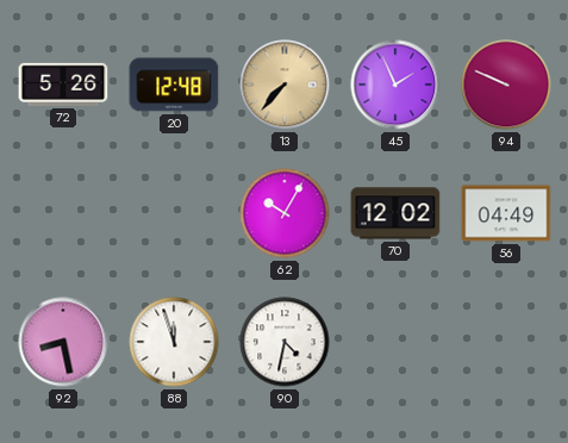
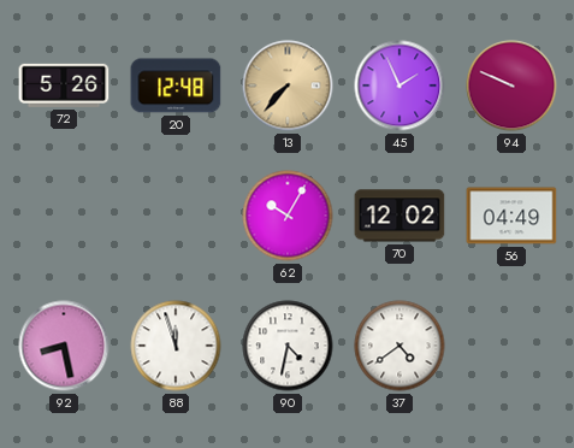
37: none -> 4:39
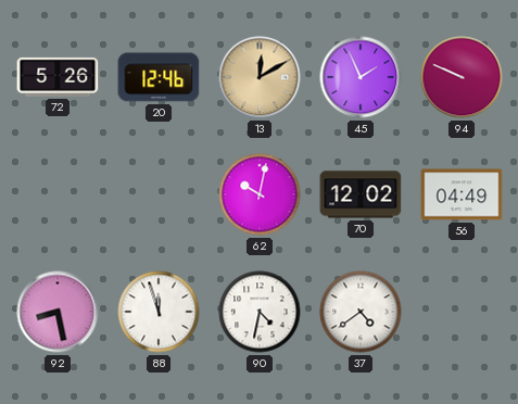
20: 12:48 -> 12:46
13: 7:37 -> 12:10
62: 10:05 -> 10:02
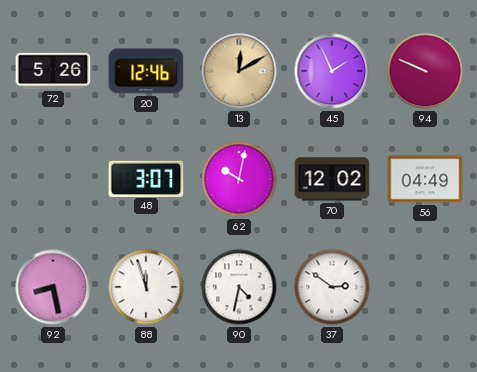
48: none -> 3:07
37: 4:39 -> 2:51
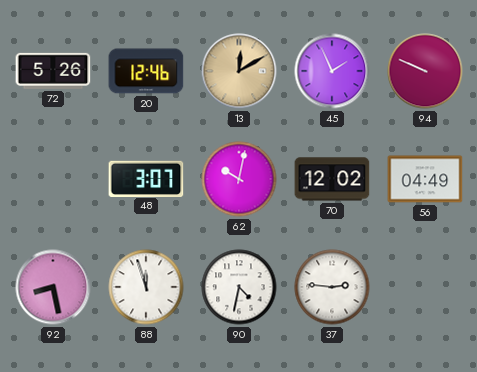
37: 2:51 -> 2:46
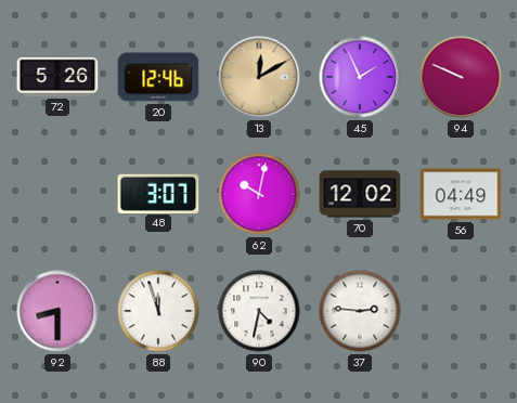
92: 8:28 -> 8:30
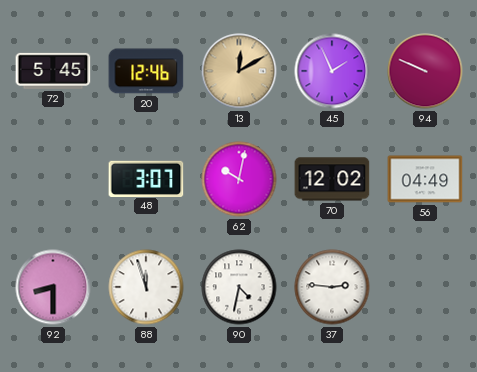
72: 5:26 -> 5:45
